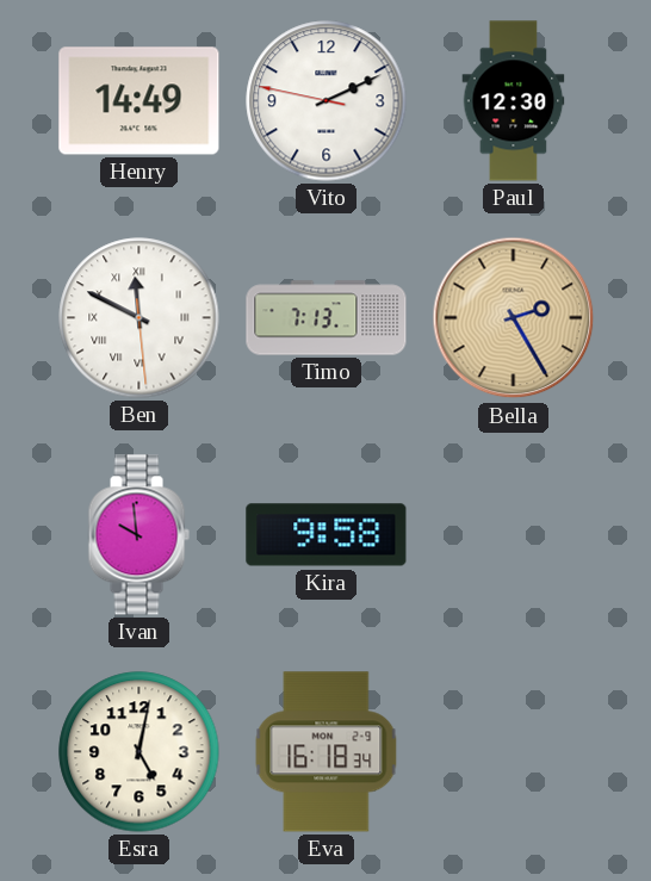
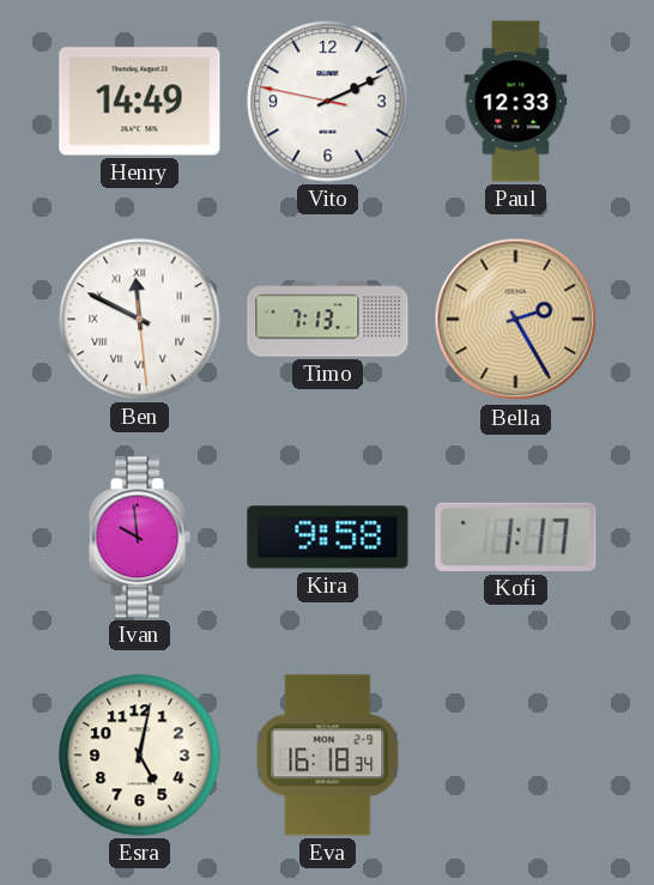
Paul: 12:30 -> 12:33
Kofi: none -> 1:17
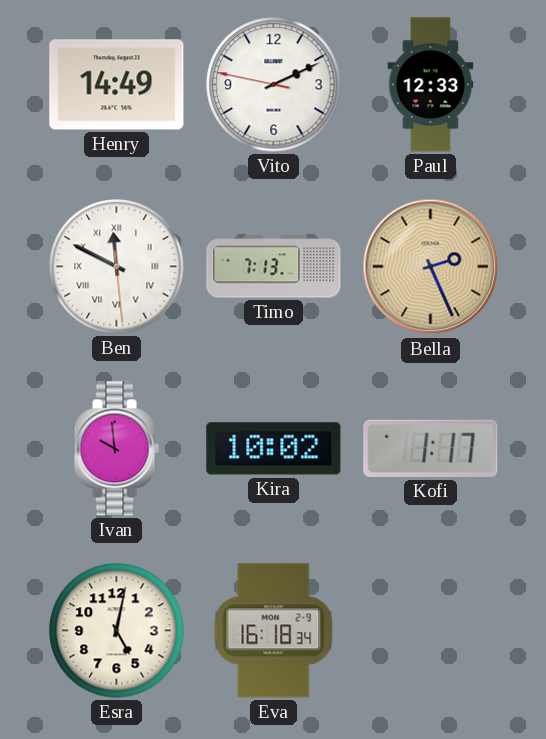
Bella: 2:25 -> 2:26
Kira: 9:58 -> 10:02
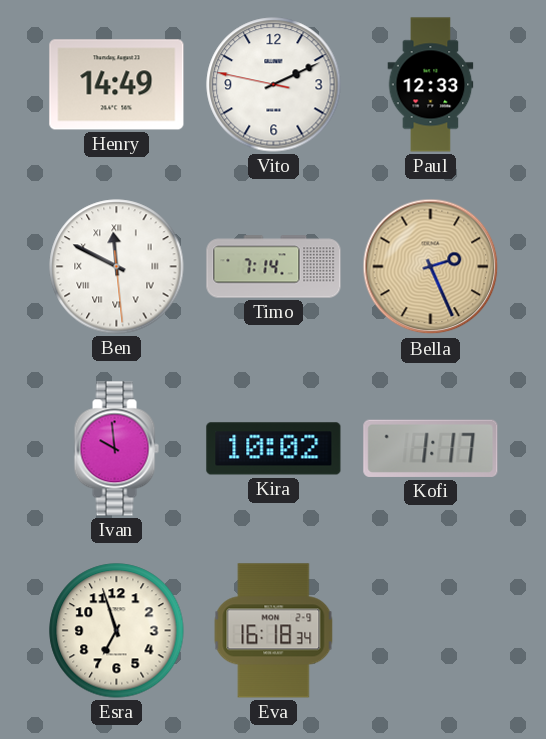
Timo: 7:13 -> 7:14
Esra: 5:02 -> 6:57
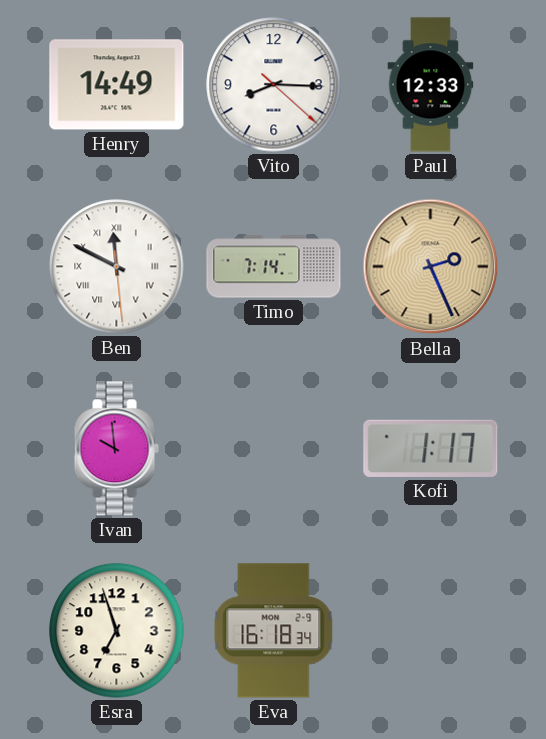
Vito: 2:10 -> 8:15
Kira: 10:02 -> none
